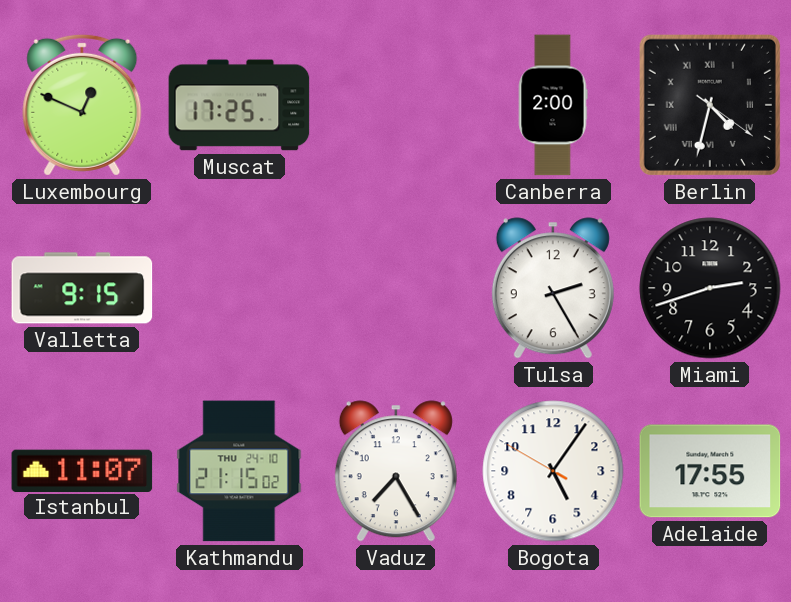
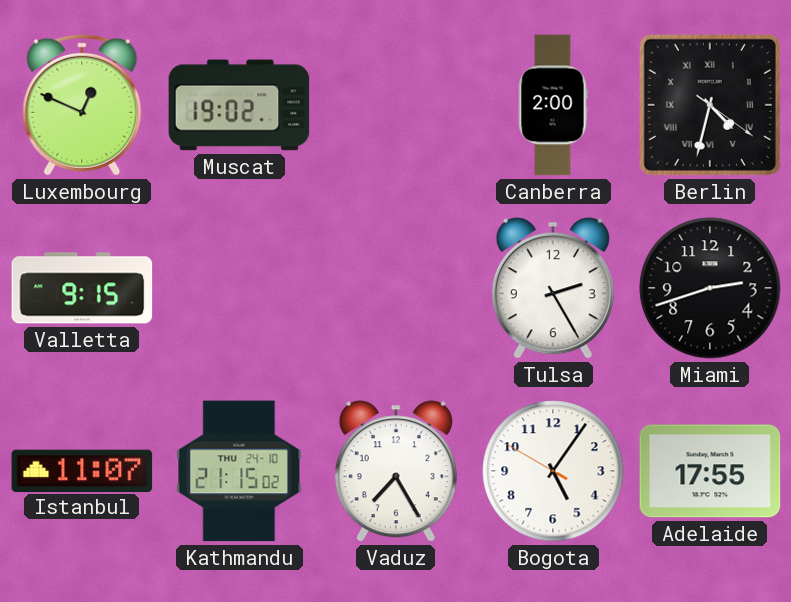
Muscat: 17:25 -> 19:02
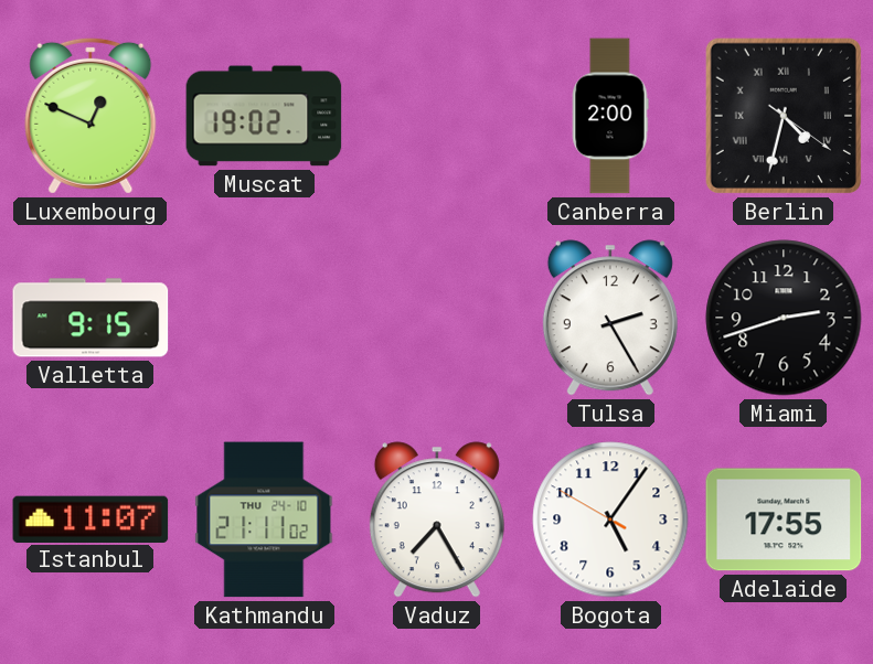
Kathmandu: 21:15 -> 21:11
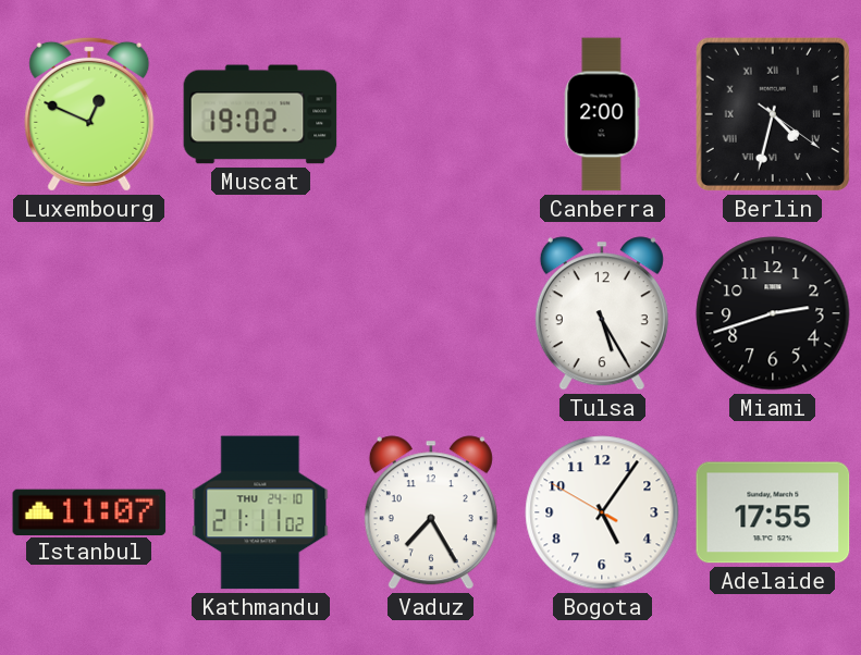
Valletta: 9:15 -> none
Tulsa: 2:25 -> 5:25
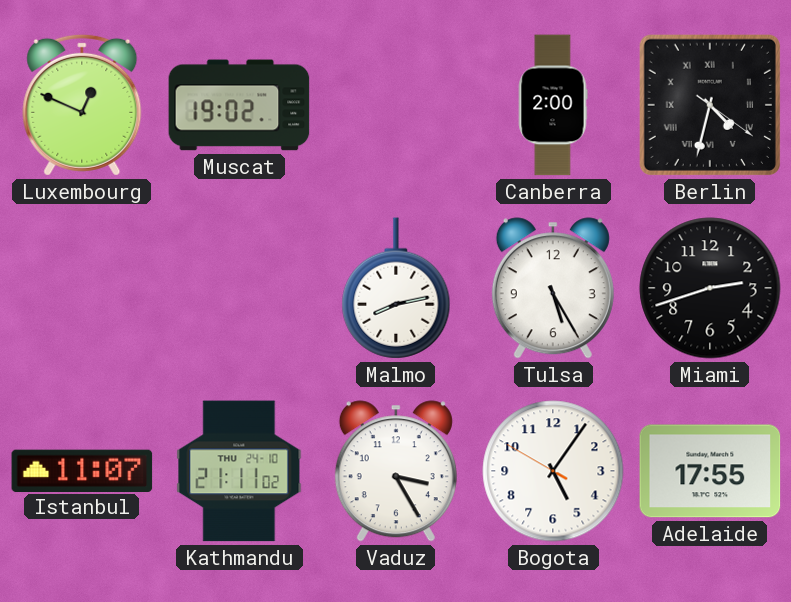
Malmo: none -> 8:13
Vaduz: 7:25 -> 3:25
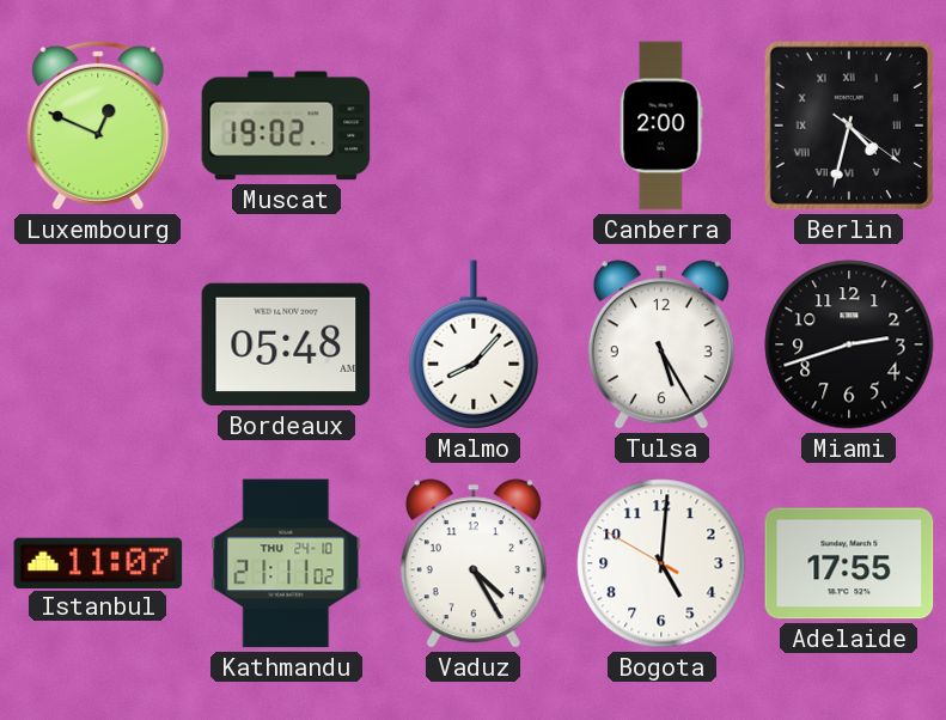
Bordeaux: none -> 05:48
Malmo: 8:13 -> 8:07
Vaduz: 3:25 -> 4:25
Bogota: 5:05 -> 5:00
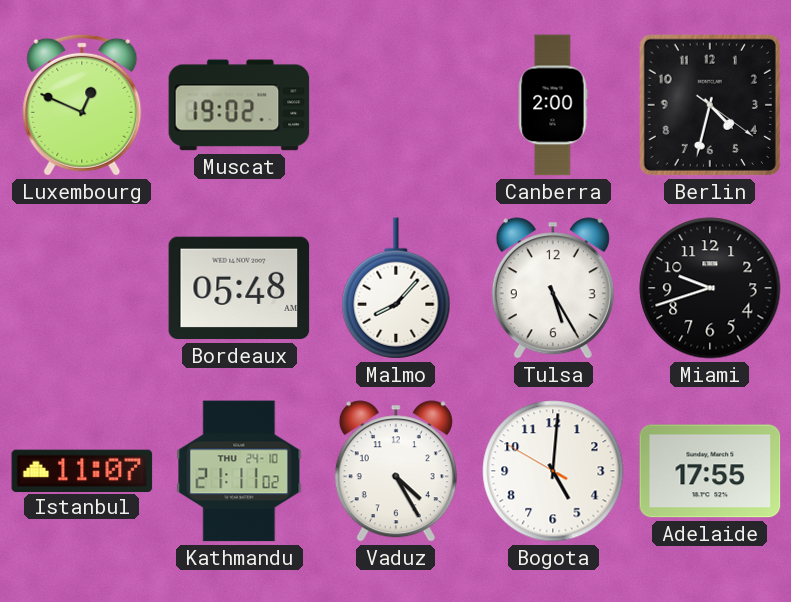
Berlin numerals: Roman -> Arabic
Miami: 2:42 -> 9:42
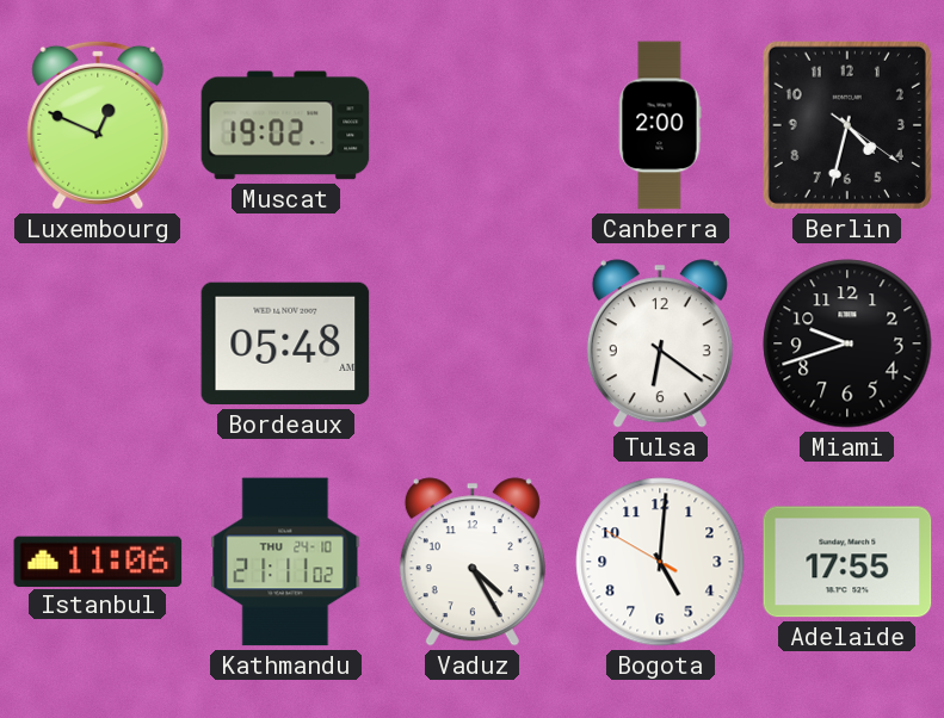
Malmo: 8:07 -> none
Tulsa: 5:25 -> 6:21
Istanbul: 11:07 -> 11:06
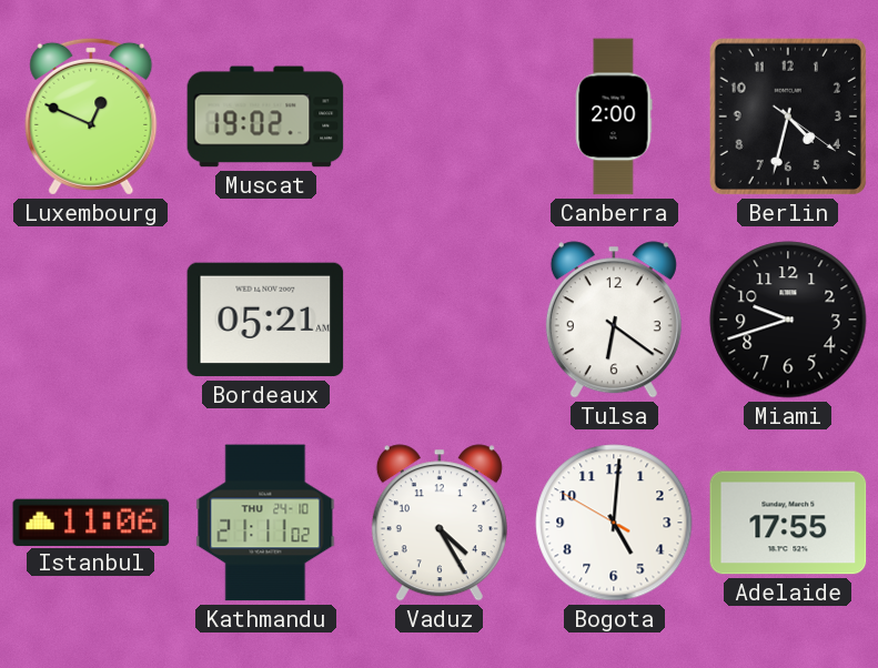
Bordeaux: 05:48 -> 05:21
